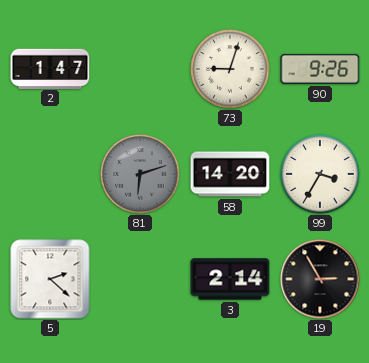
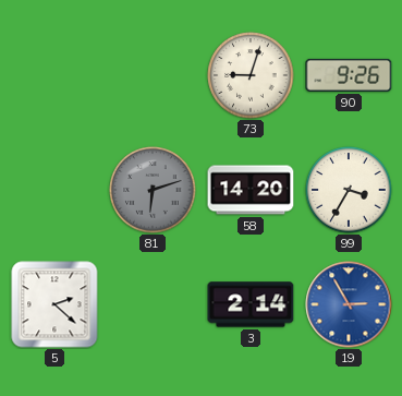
2: 1:47 -> none
19 dial: black -> blue
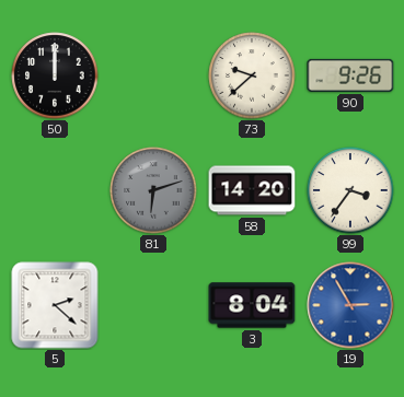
50: none -> 12:00
73: 9:03 -> 9:38
99: 3:35 -> 3:36
3: 2:14 -> 8:04
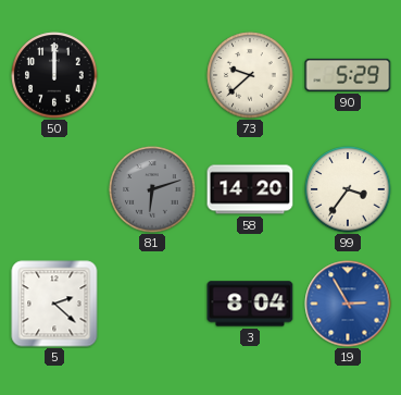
90: 9:26 -> 5:29
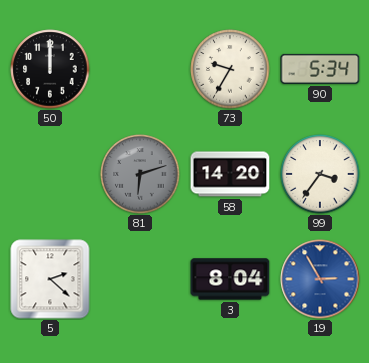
73: 9:38 -> 9:35
90: 5:29 -> 5:34
